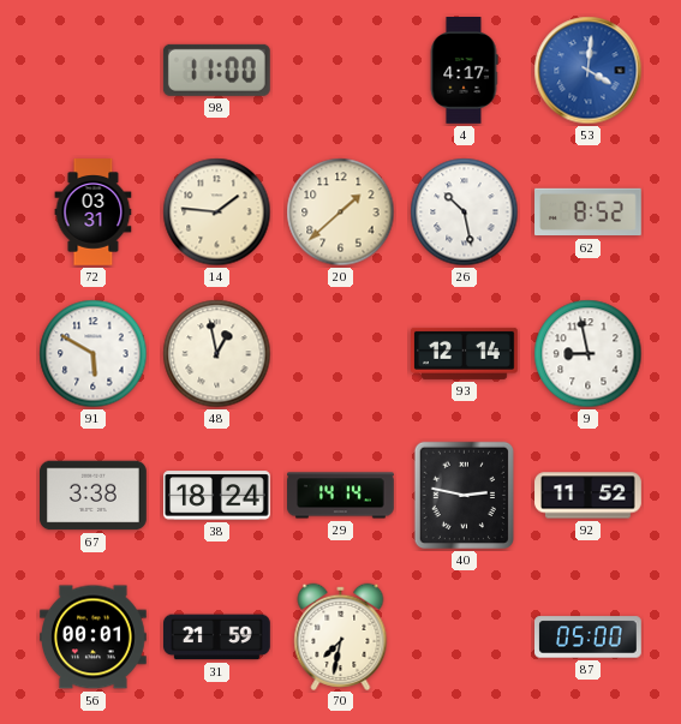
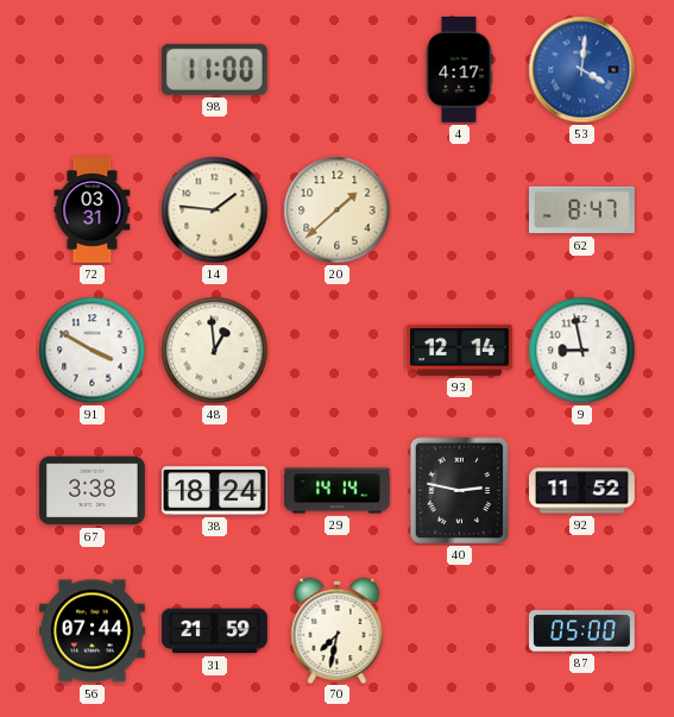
26: 10:28 -> none
62: 8:52 -> 8:47
91: 5:50 -> 3:50
48: 12:58 -> 12:59
56: 00:01 -> 07:44
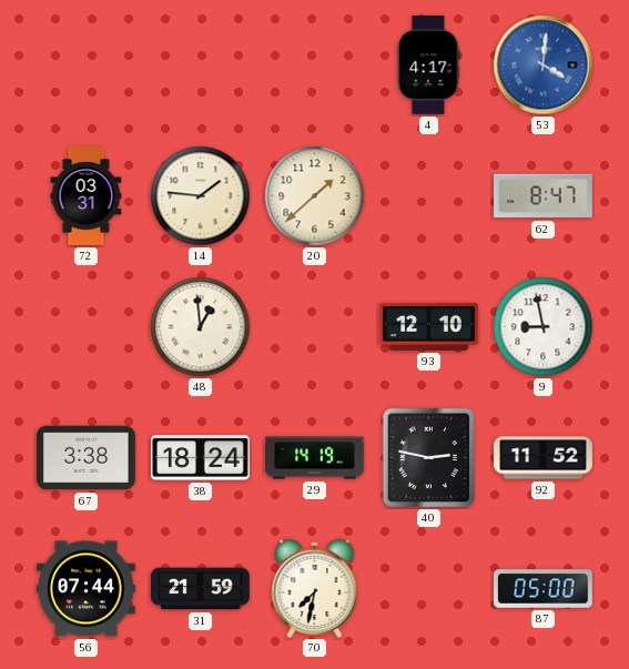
98: 11:00 -> none
91: 3:50 -> none
93: 12:14 -> 12:10
29: 14:14 -> 14:19
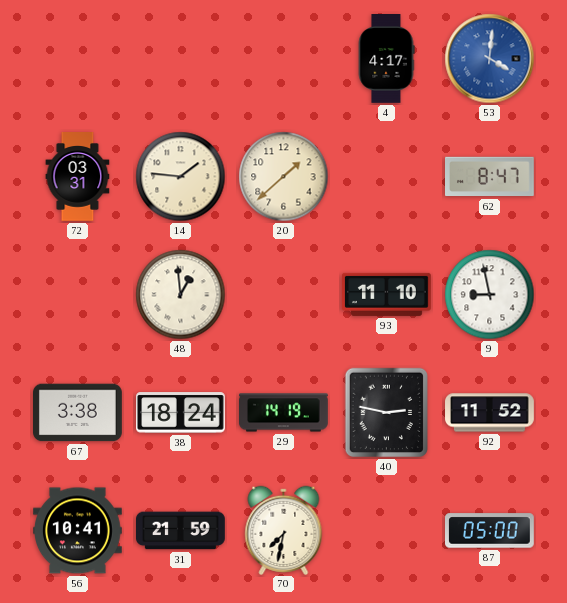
93: 12:10 -> 11:10
56: 07:44 -> 10:41
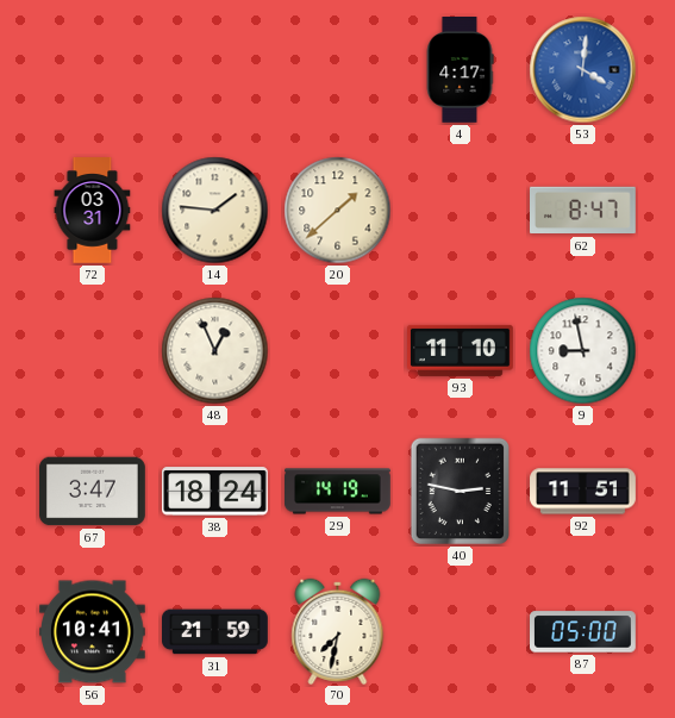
48: 12:59 -> 12:56
67: 3:38 -> 3:47
92: 11:52 -> 11:51
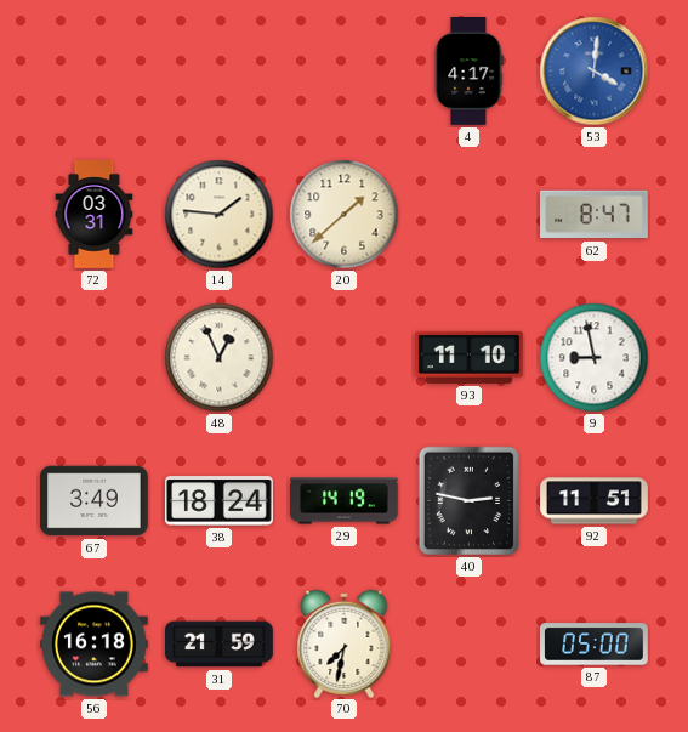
67: 3:47 -> 3:49
56: 10:41 -> 16:18
